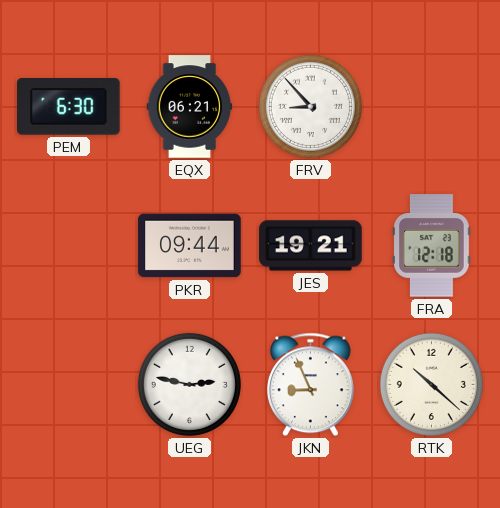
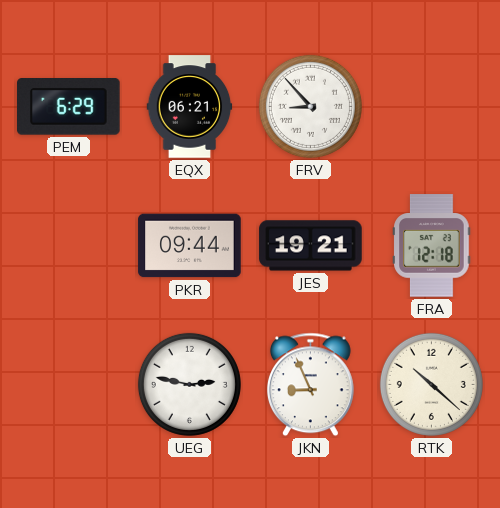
PEM: 6:30 -> 6:29
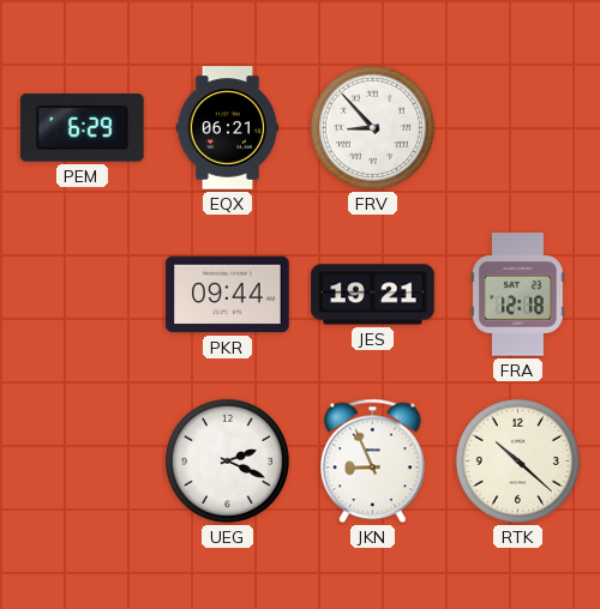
UEG: 2:47 -> 2:19
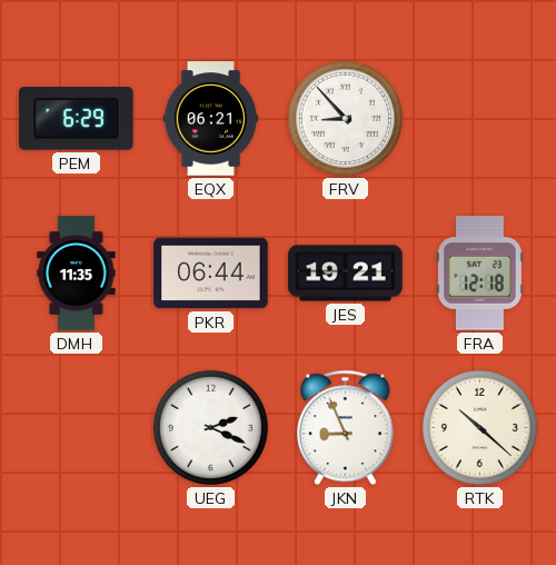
DMH: none -> 11:35
PKR: 09:44 -> 06:44
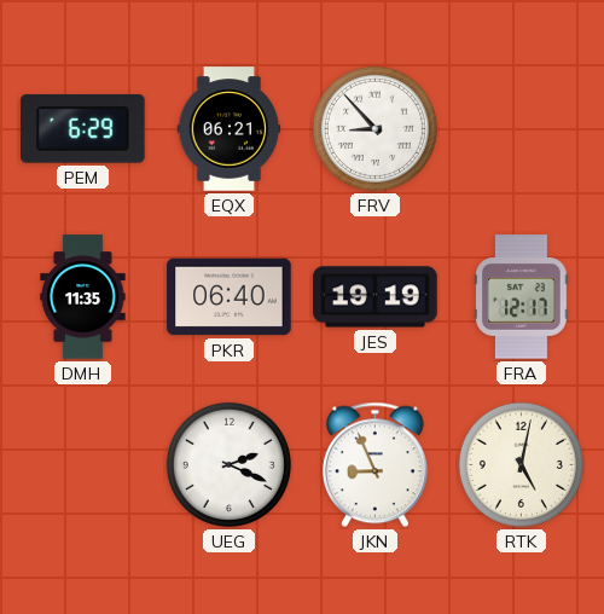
PKR: 06:44 -> 06:40
JES: 19:21 -> 19:19
FRA: 12:18 -> 12:17
RTK: 10:22 -> 5:02
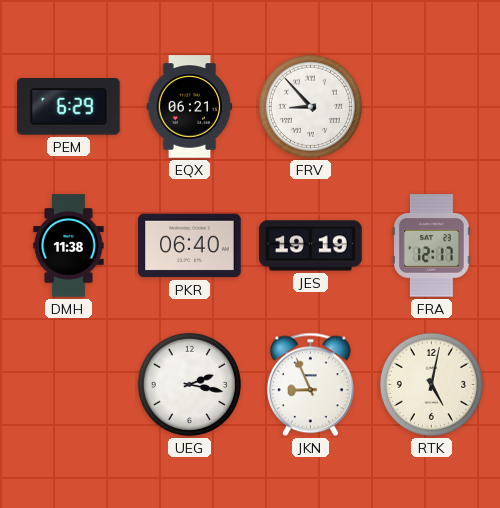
DMH: 11:35 -> 11:38
UEG: 2:19 -> 2:17
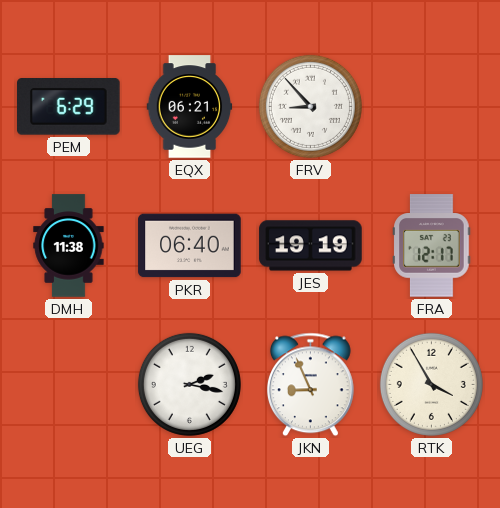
RTK: 5:02 -> 3:55
